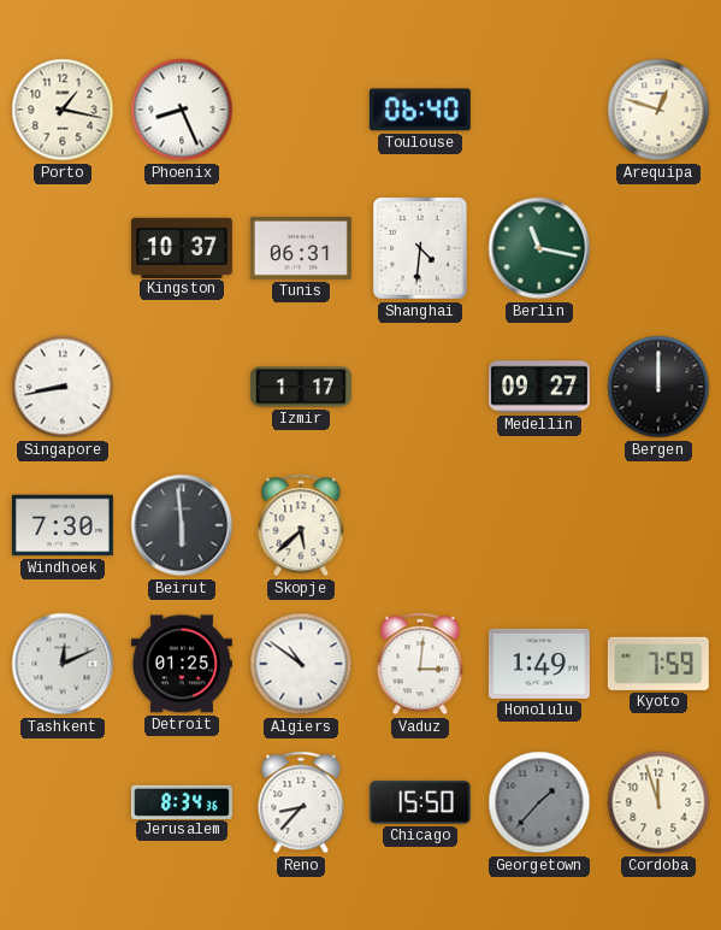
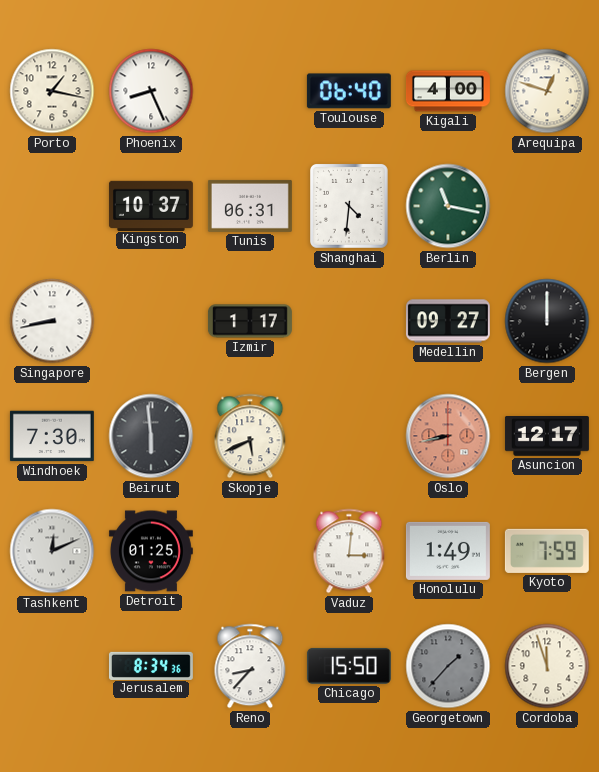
Kigali: none -> 4:00
Skopje: 5:38 -> 5:41
Oslo: none -> 8:43
Asuncion: none -> 12:17
Algiers: 10:51 -> none
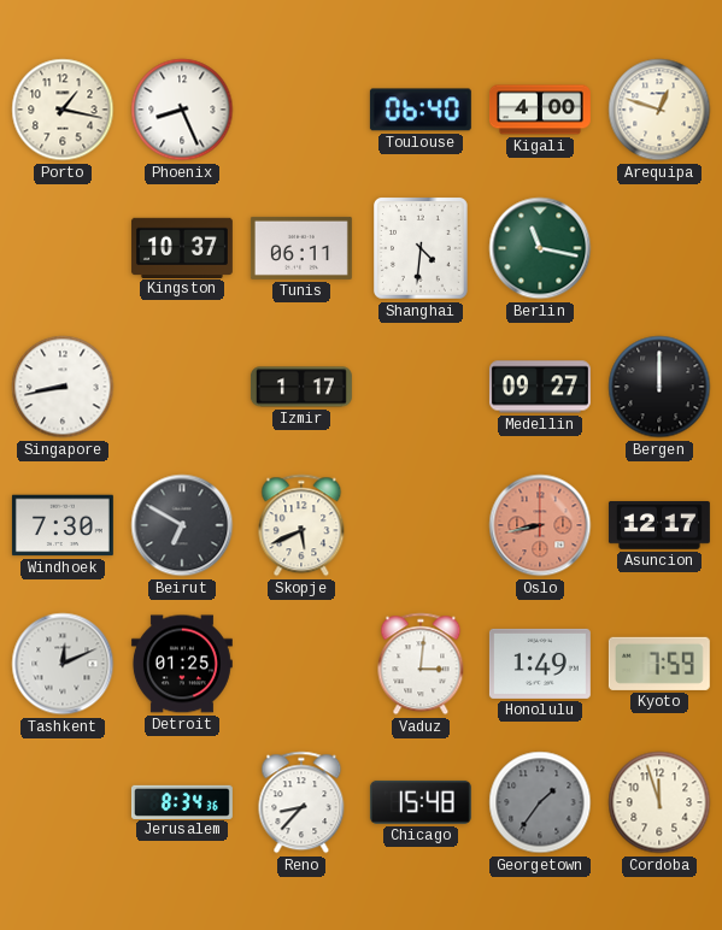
Tunis: 06:31 -> 06:11
Beirut: 5:59 -> 6:50
Chicago: 15:50 -> 15:48
Georgetown: 1:37 -> 1:36
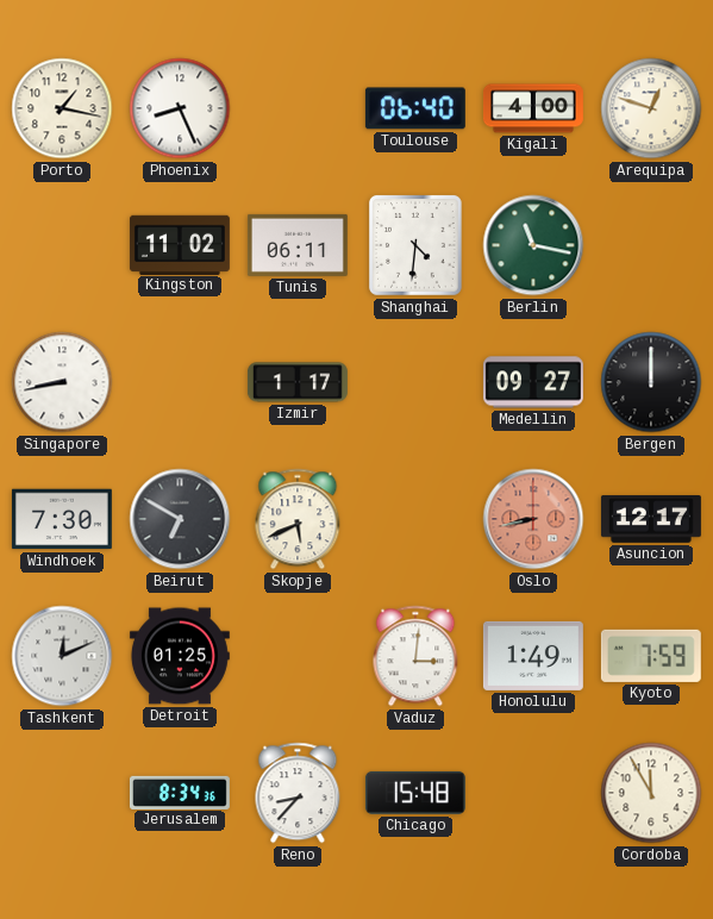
Kingston: 10:37 -> 11:02
Georgetown: 1:36 -> none
Cordoba: 11:57 -> 11:55
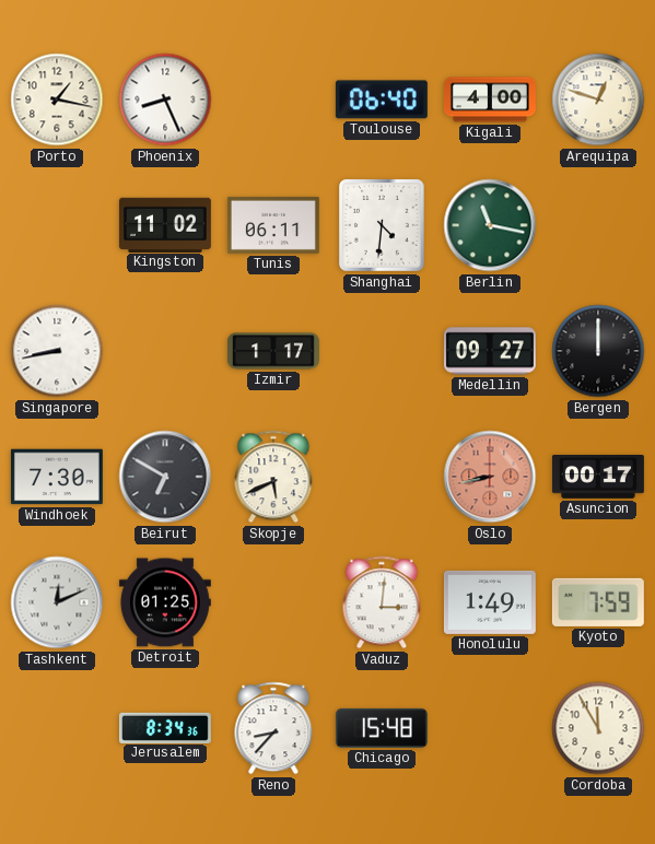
Asuncion: 12:17 -> 00:17
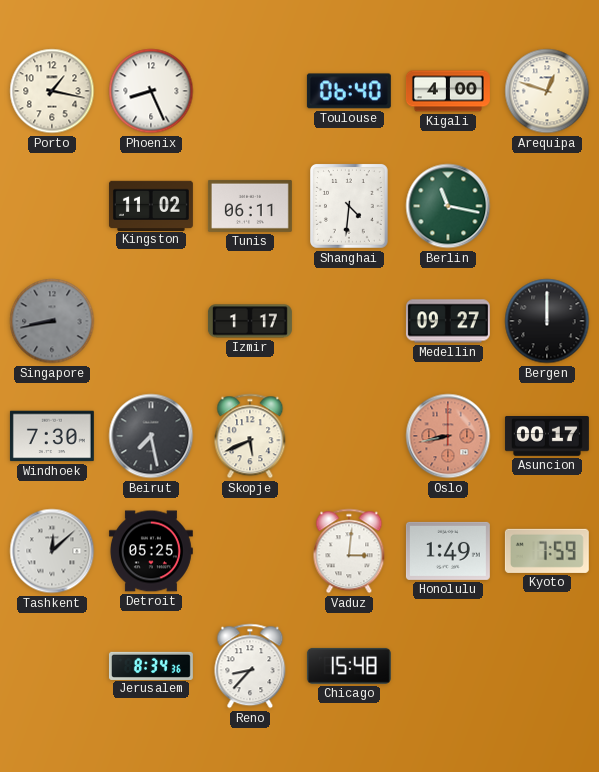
Singapore dial: white -> grey
Beirut: 6:50 -> 7:28
Tashkent: 12:11 -> 12:08
Detroit: 01:25 -> 05:25
Cordoba: 11:55 -> none
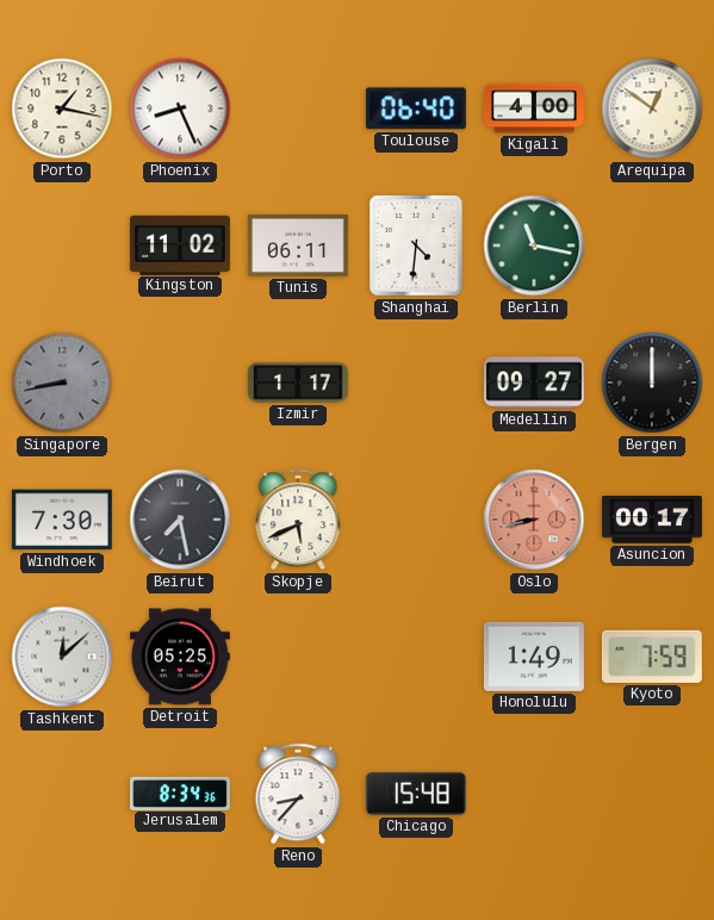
Arequipa: 12:48 -> 12:51
Vaduz: 3:01 -> none
